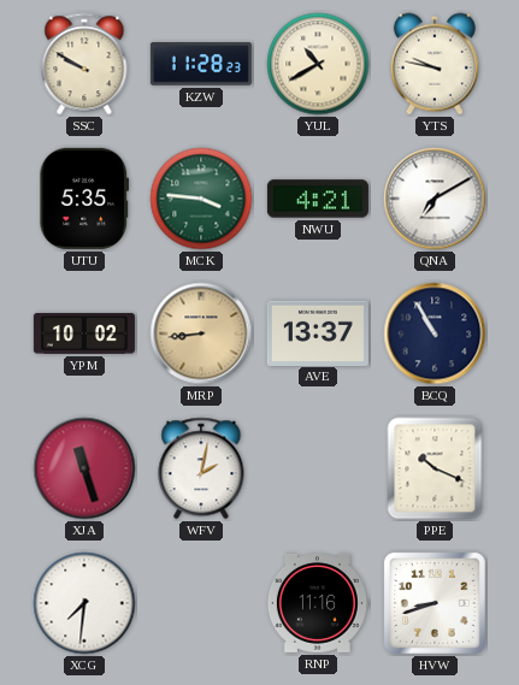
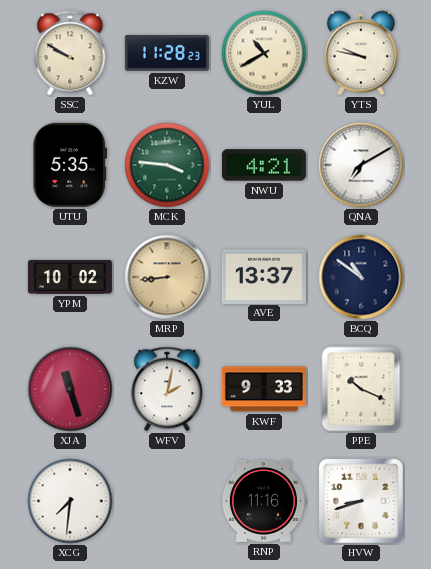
BCQ: 10:55 -> 10:51
KWF: none -> 9:33
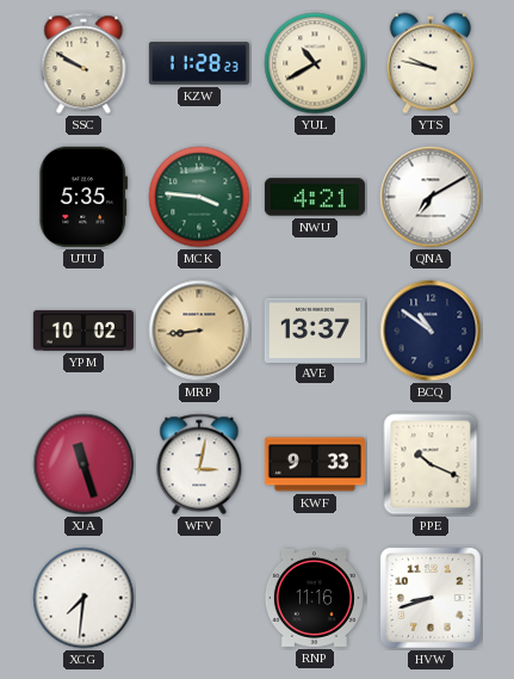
WFV: 2:02 -> 3:02
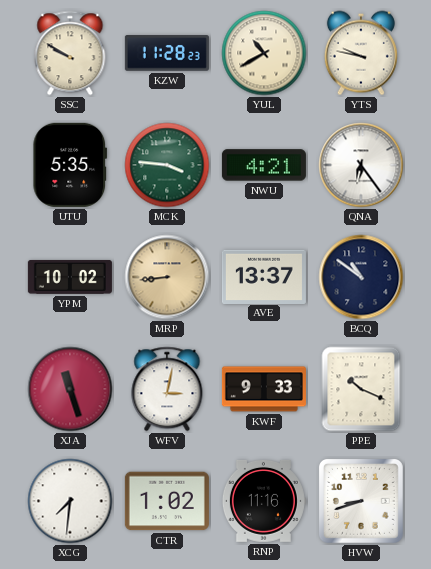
QNA: 7:10 -> 6:24
CTR: none -> 1:02
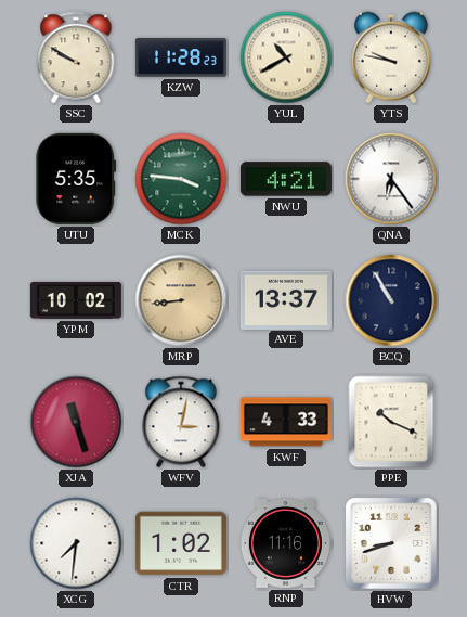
BCQ: 10:51 -> 10:55
KWF: 9:33 -> 4:33
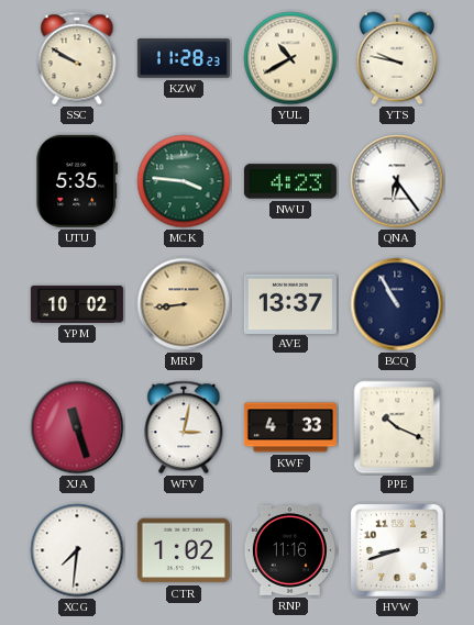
NWU: 4:21 -> 4:23
